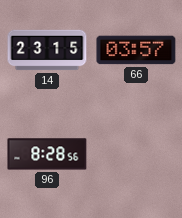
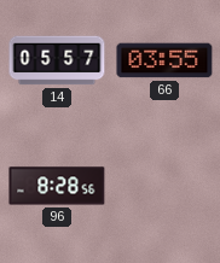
14: 23:15 -> 05:57
66: 03:57 -> 03:55
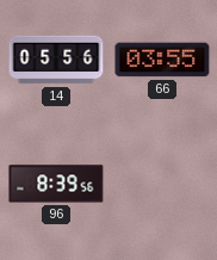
14: 05:57 -> 05:56
96: 8:28 -> 8:39
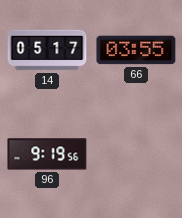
14: 05:56 -> 05:17
96: 8:39 -> 9:19
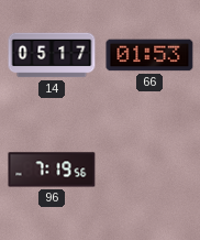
66: 03:55 -> 01:53
96: 9:19 -> 7:19
